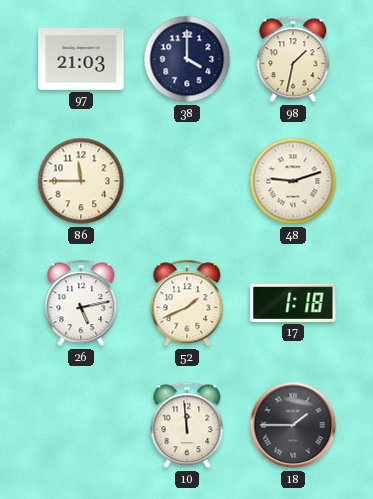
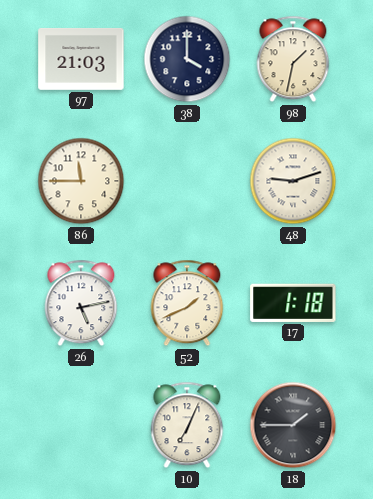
10: 11:59 -> 7:04
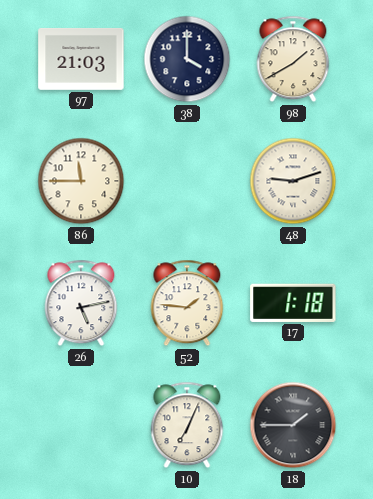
98: 1:32 -> 1:40
52: 1:41 -> 1:46
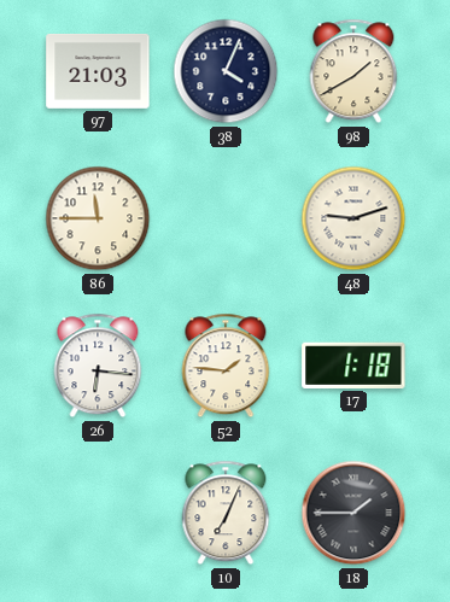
38: 4:00 -> 4:04
26: 5:13 -> 6:16
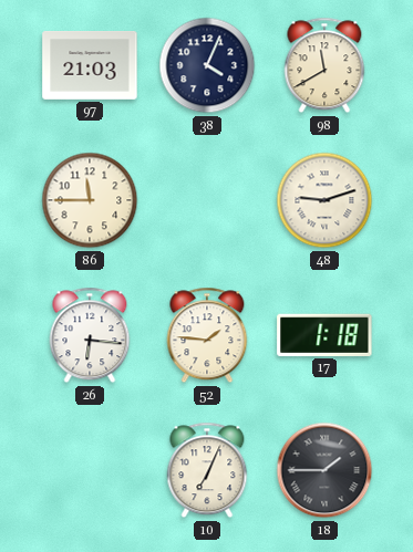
98: 1:40 -> 11:40
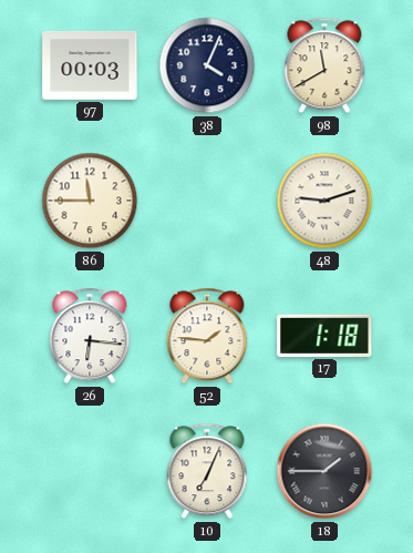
97: 21:03 -> 00:03
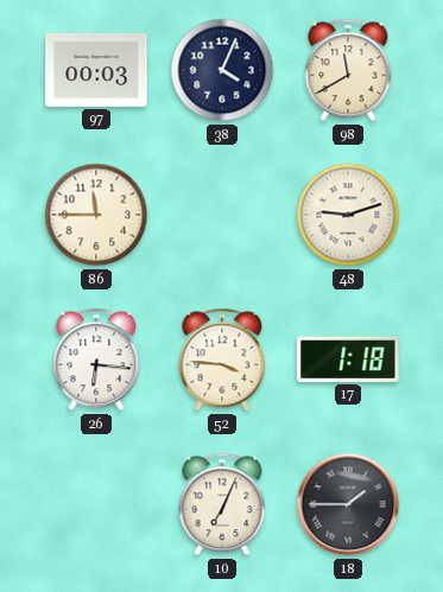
52: 1:46 -> 3:46
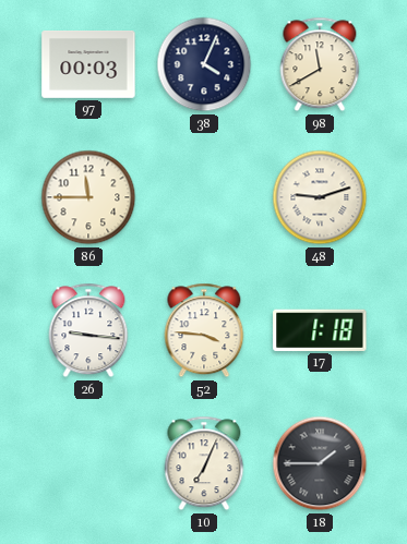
26: 6:16 -> 9:16
